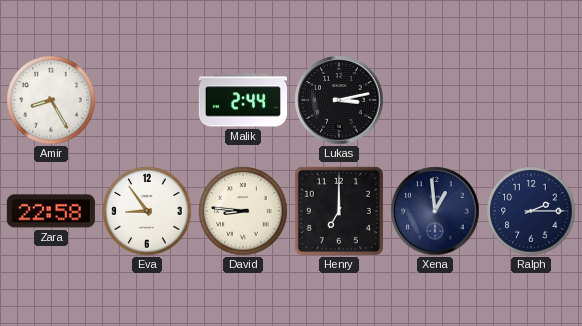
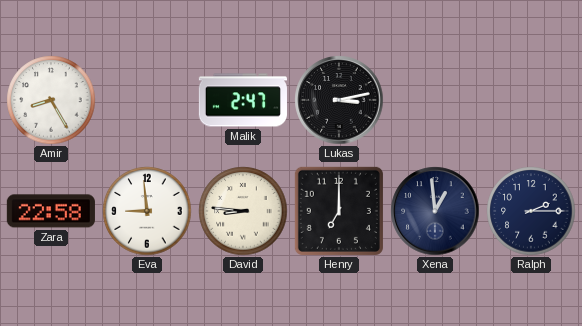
Malik: 2:44 -> 2:47
Eva: 8:54 -> 8:59
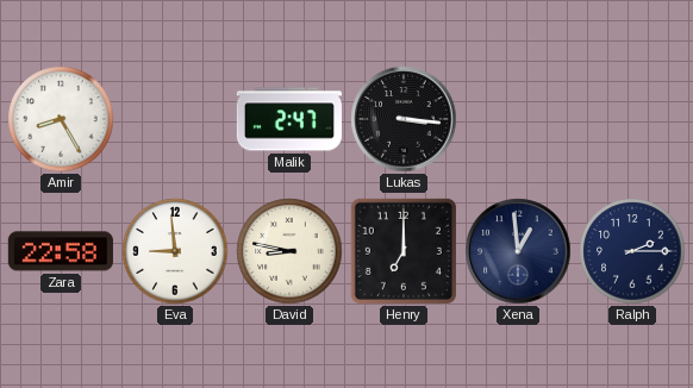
Lukas: 3:13 -> 3:16
David: 8:46 -> 8:47
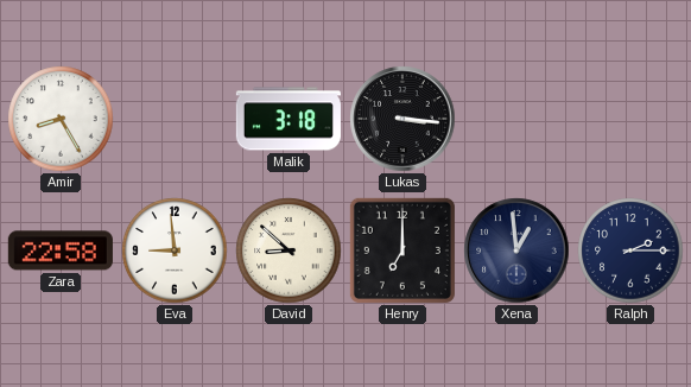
Malik: 2:47 -> 3:18
David: 8:47 -> 8:52
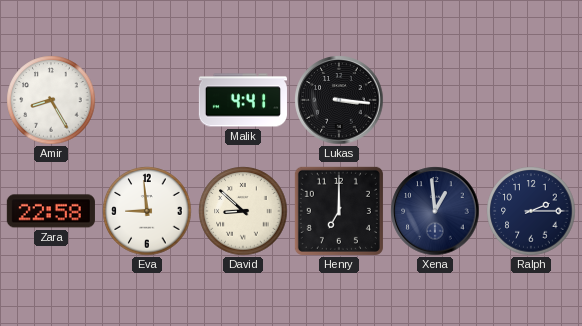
Malik: 3:18 -> 4:41
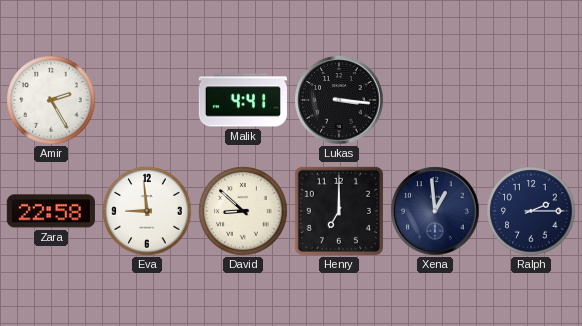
Amir: 8:25 -> 2:25
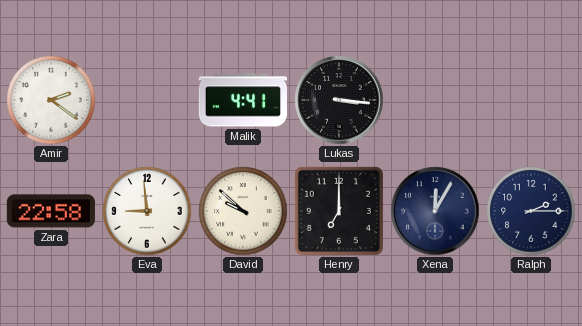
Amir: 2:25 -> 2:21
David: 8:52 -> 9:52
Xena: 12:59 -> 12:05
